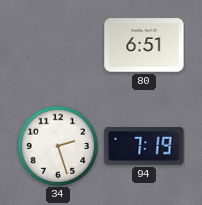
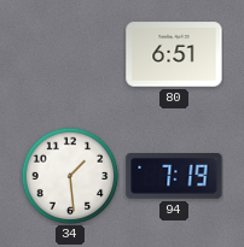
34: 2:27 -> 1:29
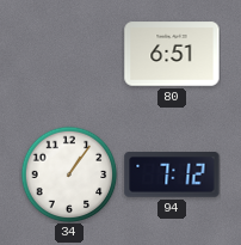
34: 1:29 -> 1:06
94: 7:19 -> 7:12
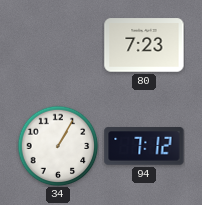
80: 6:51 -> 7:23
34: 1:06 -> 1:05
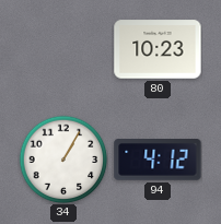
80: 7:23 -> 10:23
94: 7:12 -> 4:12
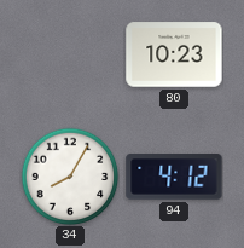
34: 1:05 -> 8:05
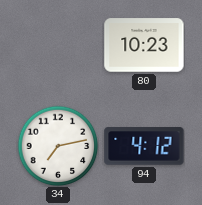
34: 8:05 -> 7:13
